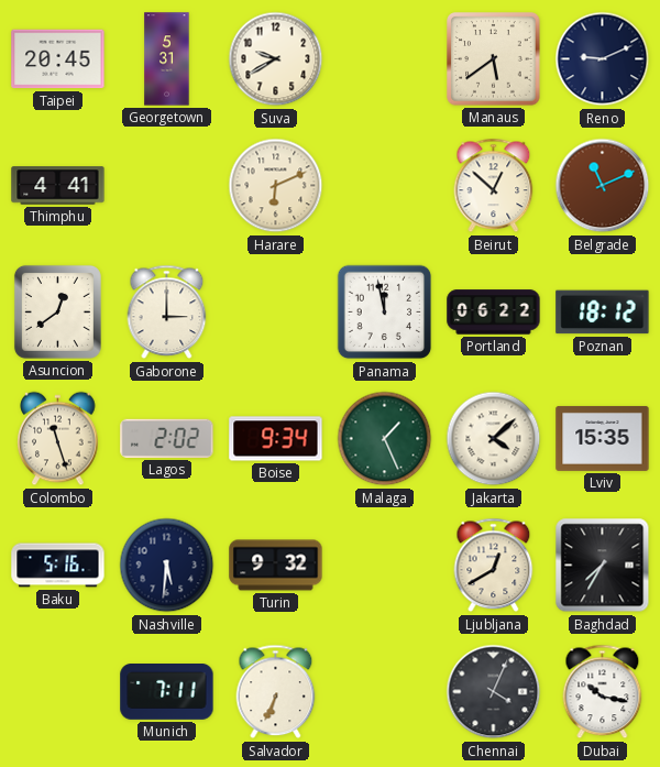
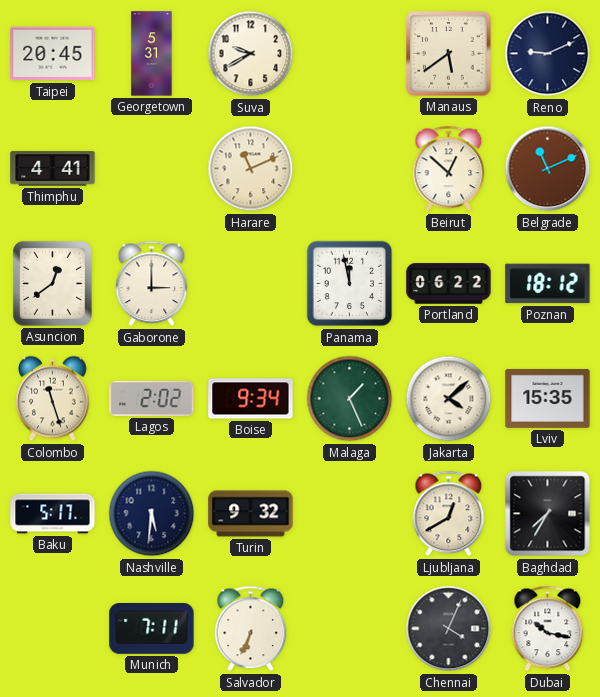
Harare: 6:11 -> 11:11
Baku: 5:16 -> 5:17
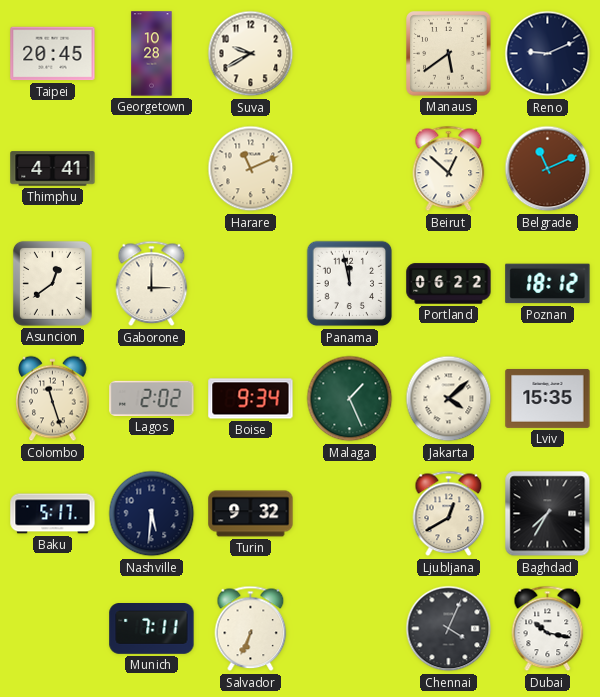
Georgetown: 5:31 -> 10:28
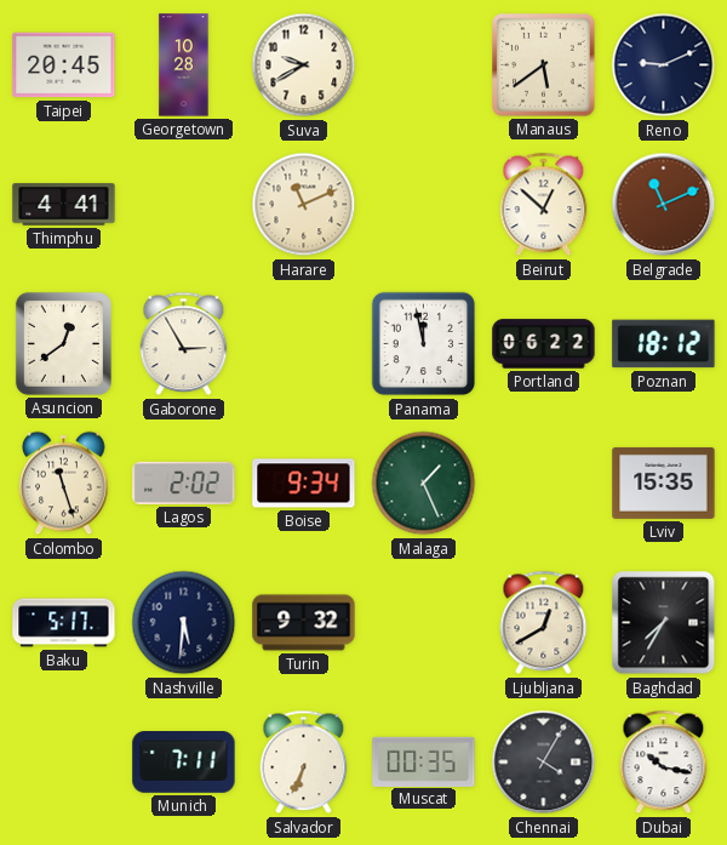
Gaborone: 3:00 -> 2:55
Jakarta: 4:08 -> none
Muscat: none -> 00:35
Chennai: 4:04 -> 4:05
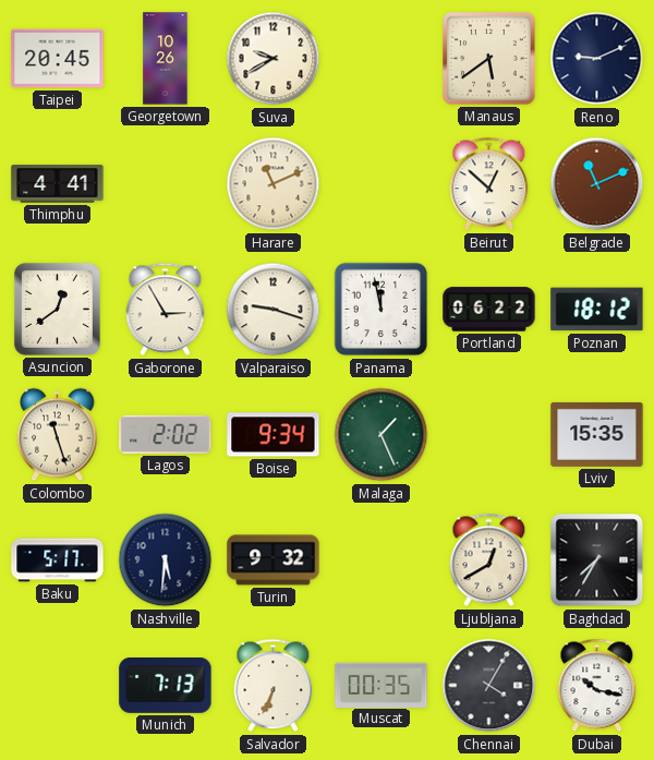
Georgetown: 10:28 -> 10:26
Valparaiso: none -> 9:18
Munich: 7:11 -> 7:13
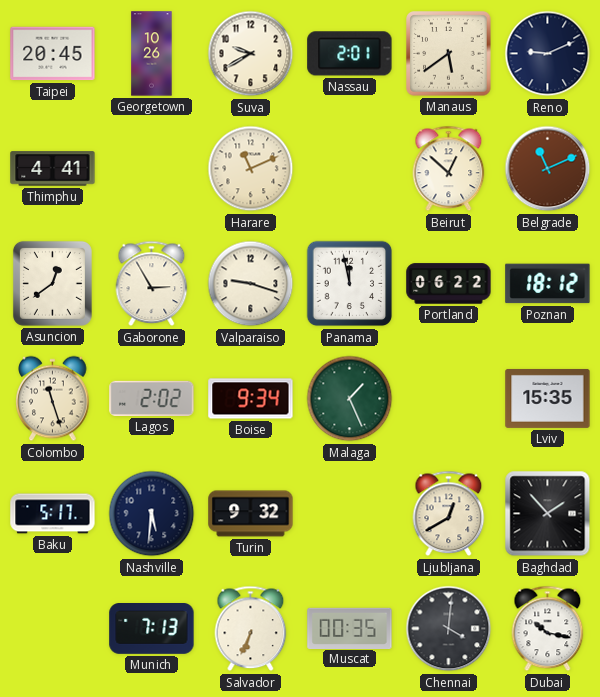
Nassau: none -> 2:01
Baghdad: 7:35 -> 1:53
Chennai: 4:05 -> 4:01
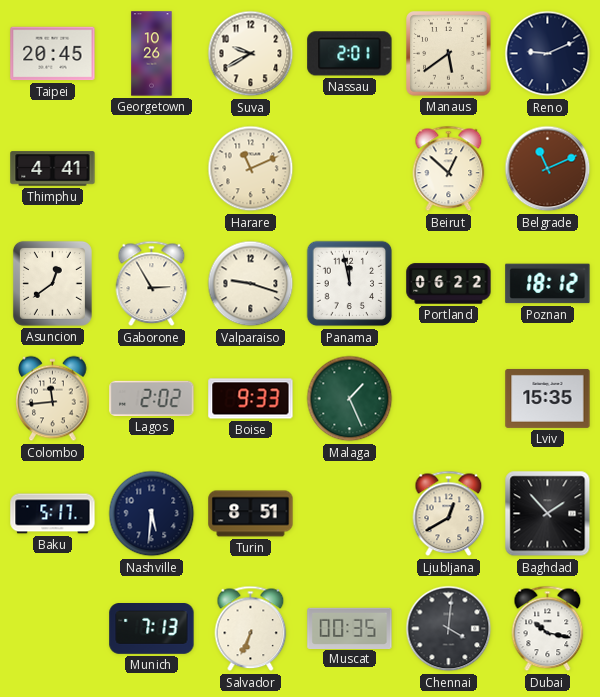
Colombo: 11:27 -> 11:44
Boise: 9:34 -> 9:33
Turin: 9:32 -> 8:51
